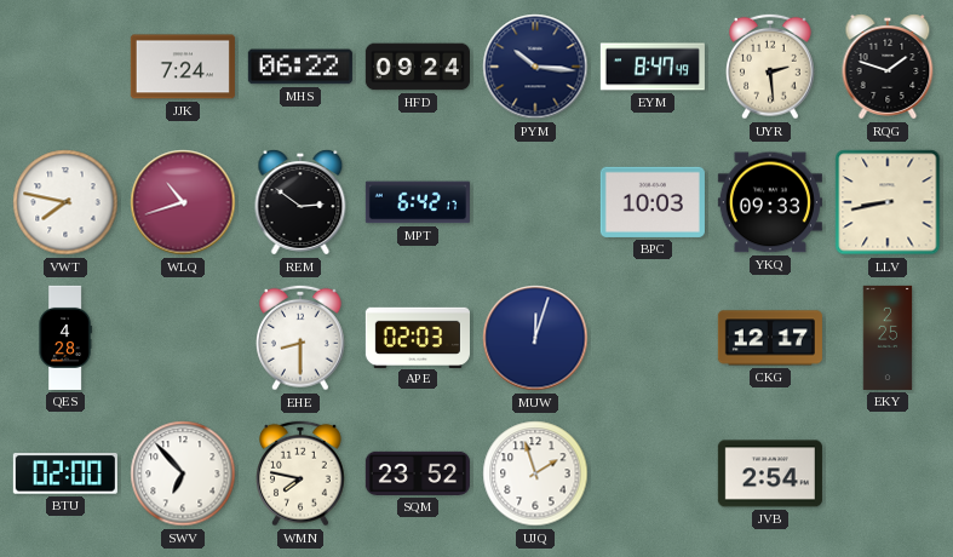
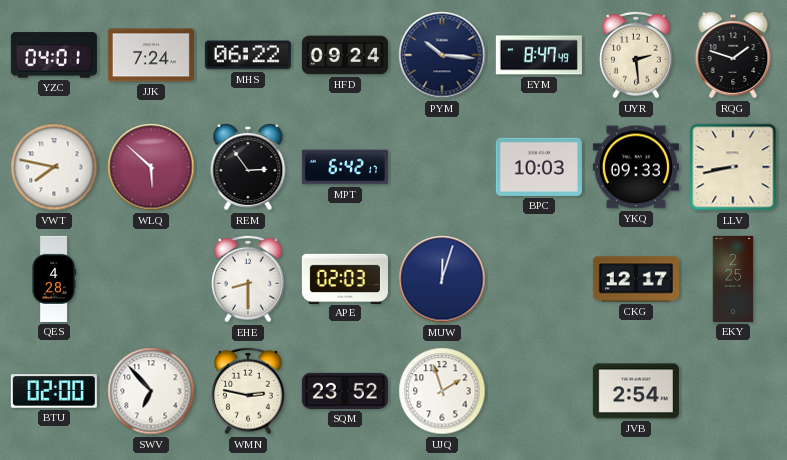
YZC: none -> 04:01
WLQ: 10:42 -> 5:52
REM: 2:51 -> 2:54
WMN: 7:47 -> 2:47
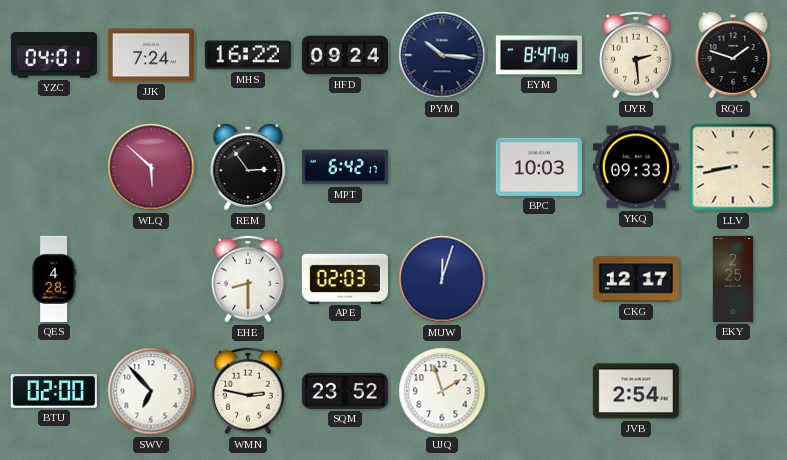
MHS: 06:22 -> 16:22
VWT: 7:47 -> none
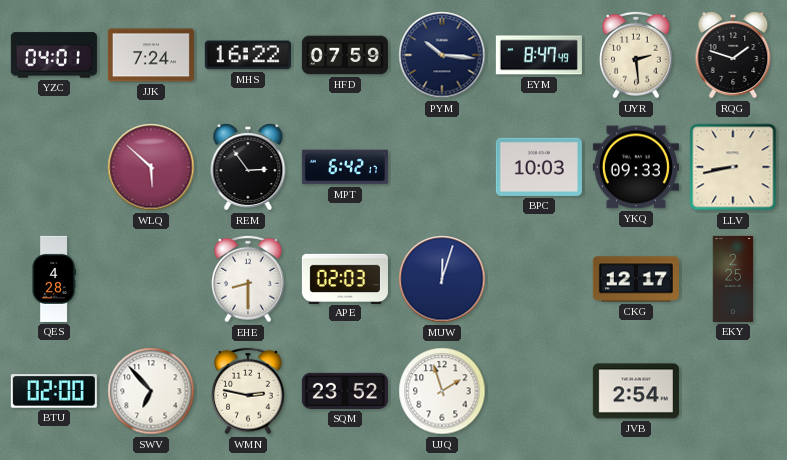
HFD: 09:24 -> 07:59
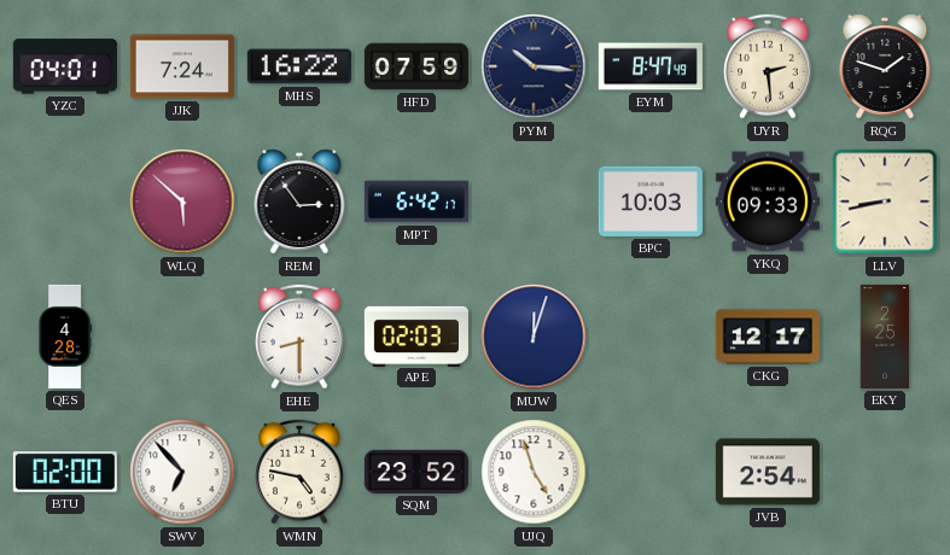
WMN: 2:47 -> 4:47
UJQ: 1:57 -> 4:57
